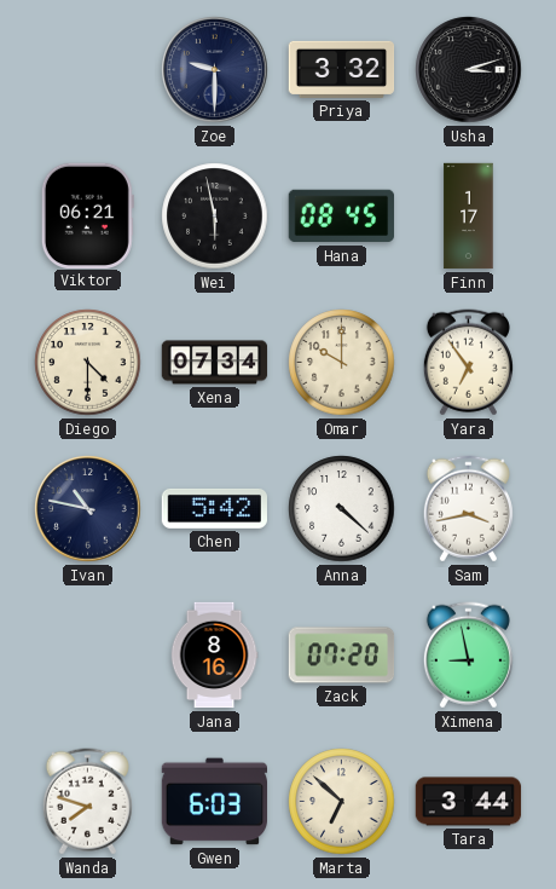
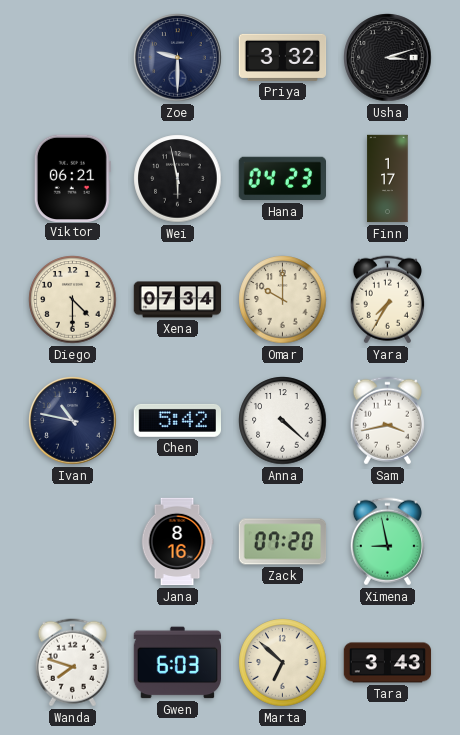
Hana: 08:45 -> 04:23
Yara: 6:54 -> 7:35
Tara: 3:44 -> 3:43
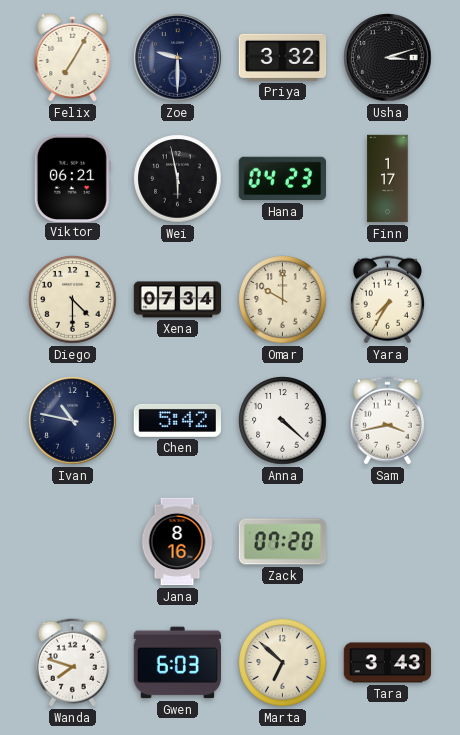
Felix: none -> 7:05
Ximena: 8:58 -> none
